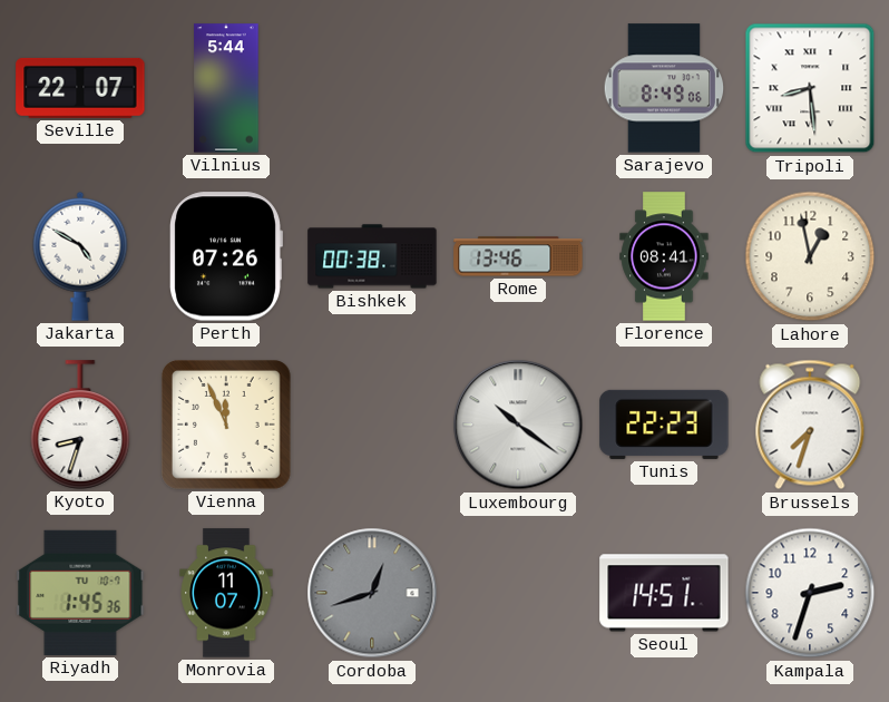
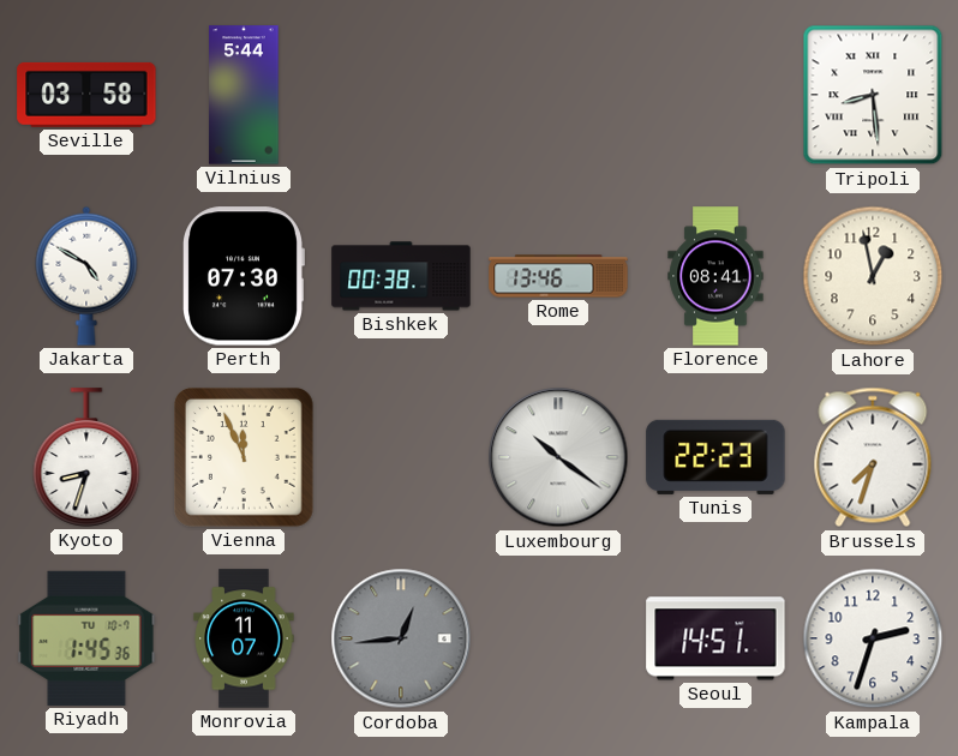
Seville: 22:07 -> 03:58
Sarajevo: 8:49 -> none
Perth: 07:26 -> 07:30
Cordoba: 12:42 -> 12:44
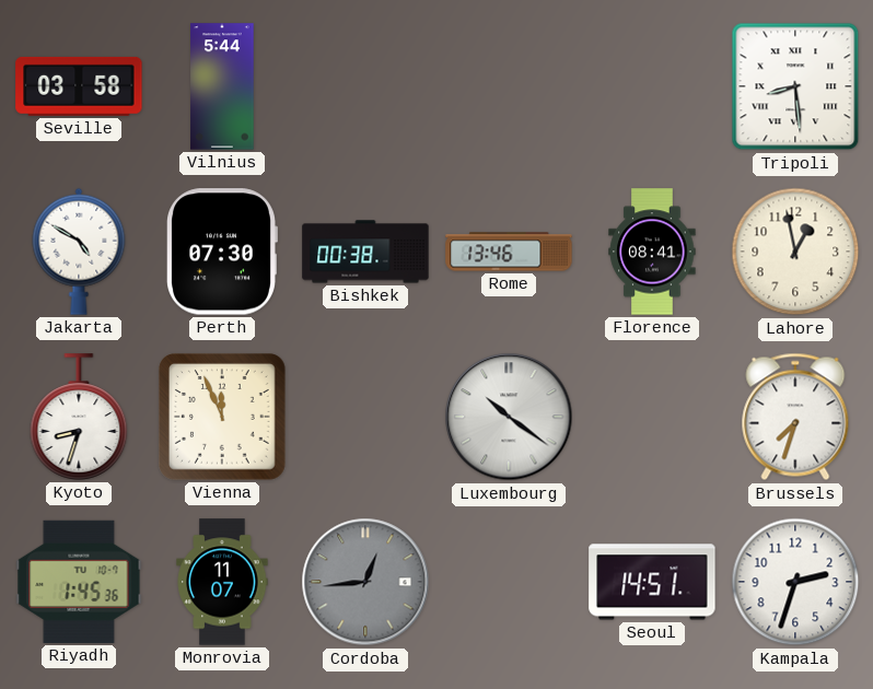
Tunis: 22:23 -> none
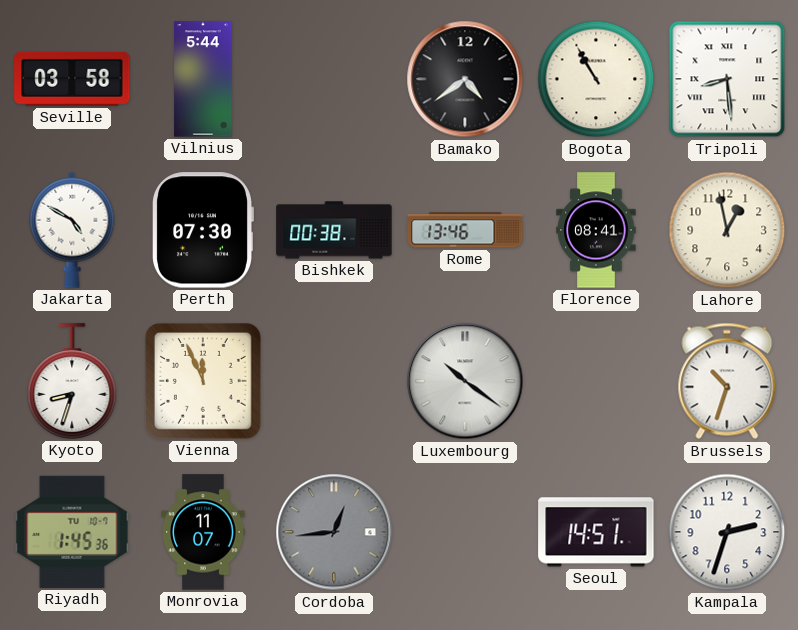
Bamako: none -> 4:39
Bogota: none -> 10:55
Brussels: 7:33 -> 10:33
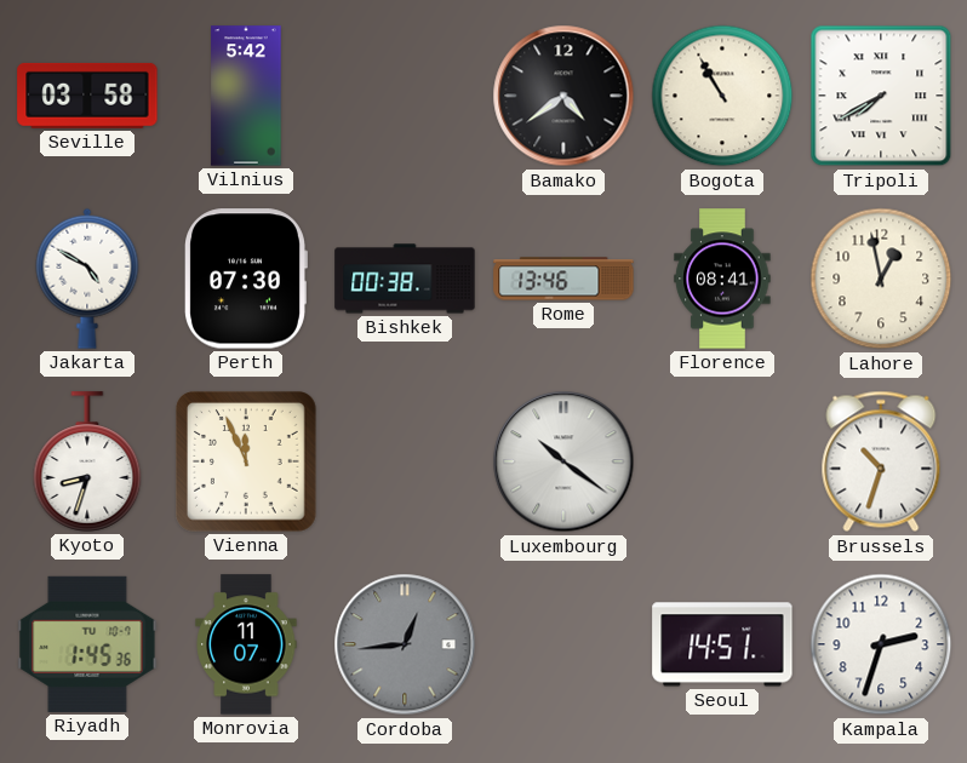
Vilnius: 5:44 -> 5:42
Tripoli: 8:29 -> 7:40
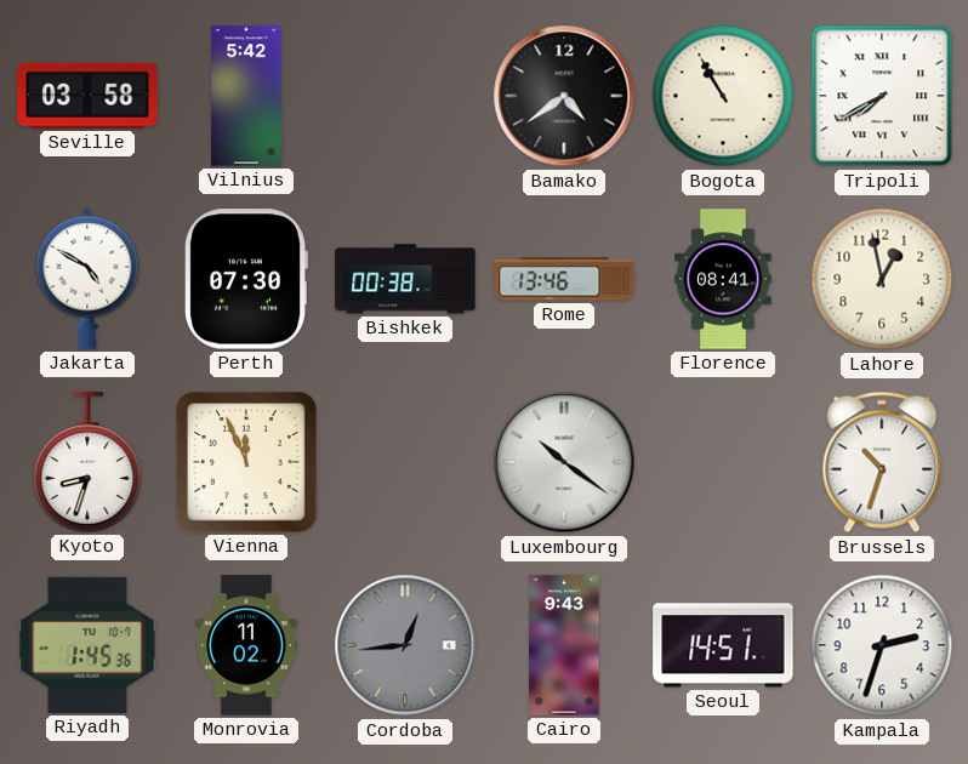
Monrovia: 11:07 -> 11:02
Cairo: none -> 9:43
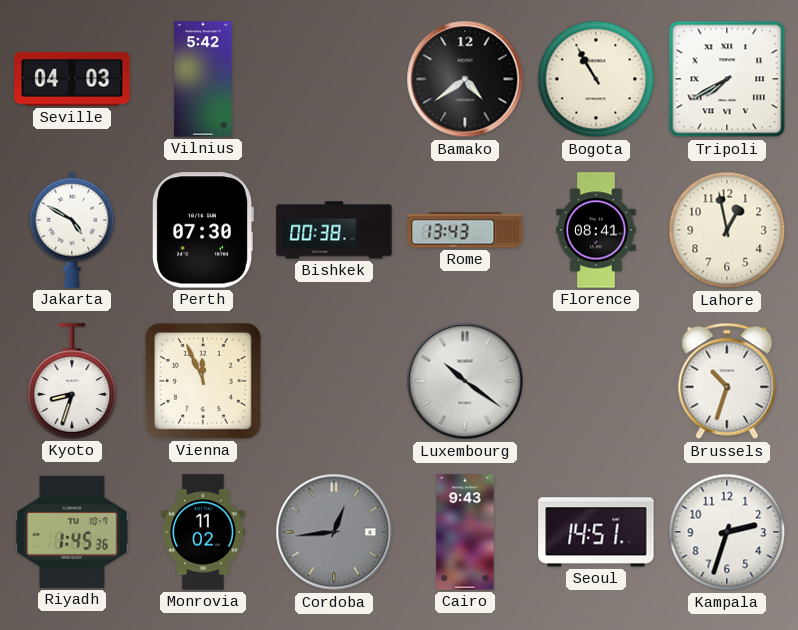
Seville: 03:58 -> 04:03
Rome: 13:46 -> 13:43
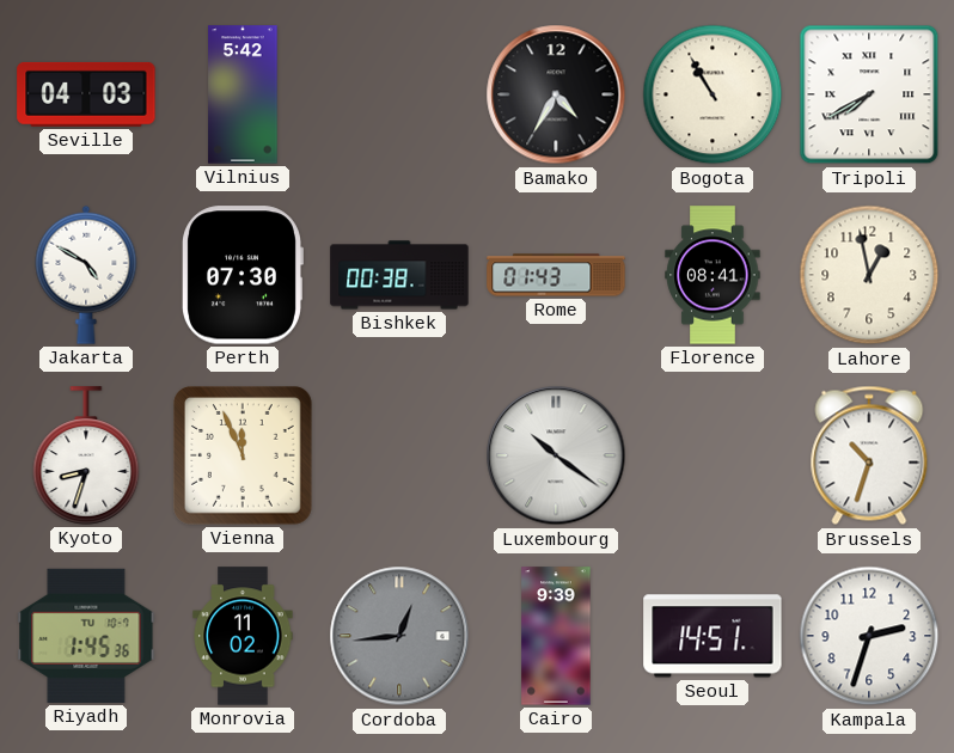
Bamako: 4:39 -> 4:35
Rome: 13:43 -> 01:43
Cairo: 9:43 -> 9:39
